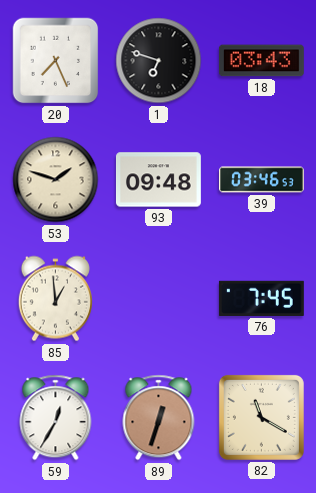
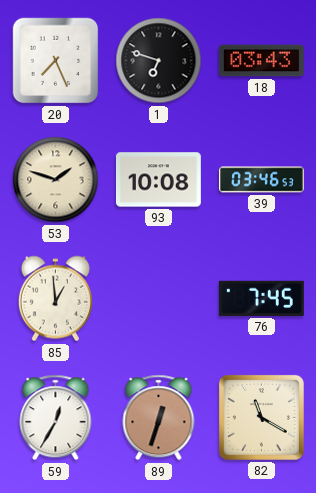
93: 09:48 -> 10:08
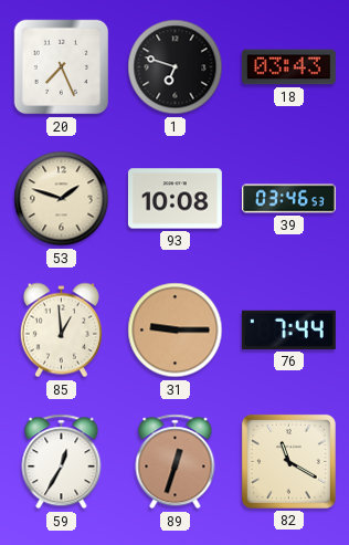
31: none -> 9:15
76: 7:45 -> 7:44
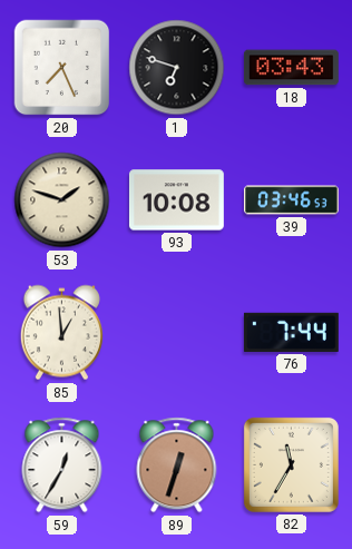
31: 9:15 -> none
82: 11:20 -> 11:35
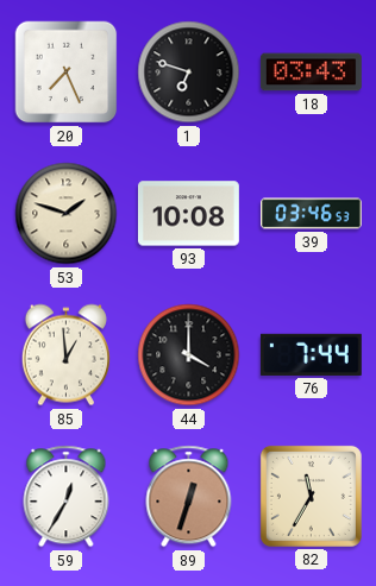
44: none -> 4:00
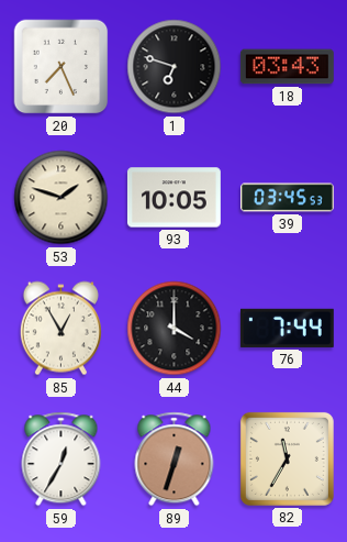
93: 10:08 -> 10:05
39: 03:46 -> 03:45
85: 12:59 -> 12:55
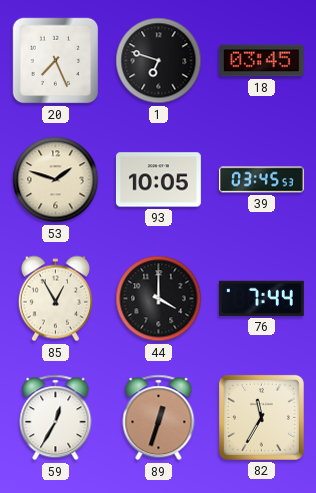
18: 03:43 -> 03:45
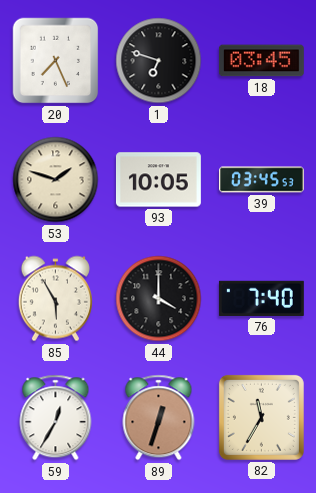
85: 12:55 -> 5:55
76: 7:44 -> 7:40
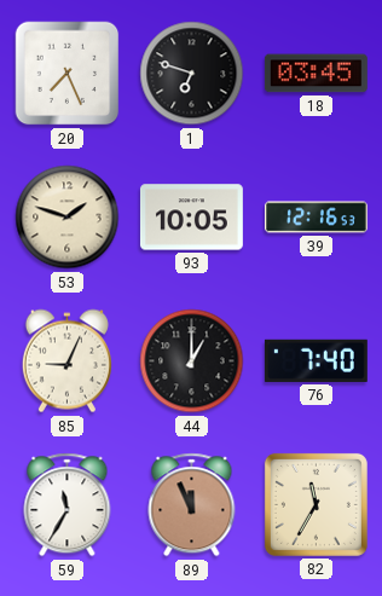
39: 03:45 -> 12:16
85: 5:55 -> 9:04
44: 4:00 -> 1:00
59: 12:35 -> 11:35
89: 12:33 -> 11:56
